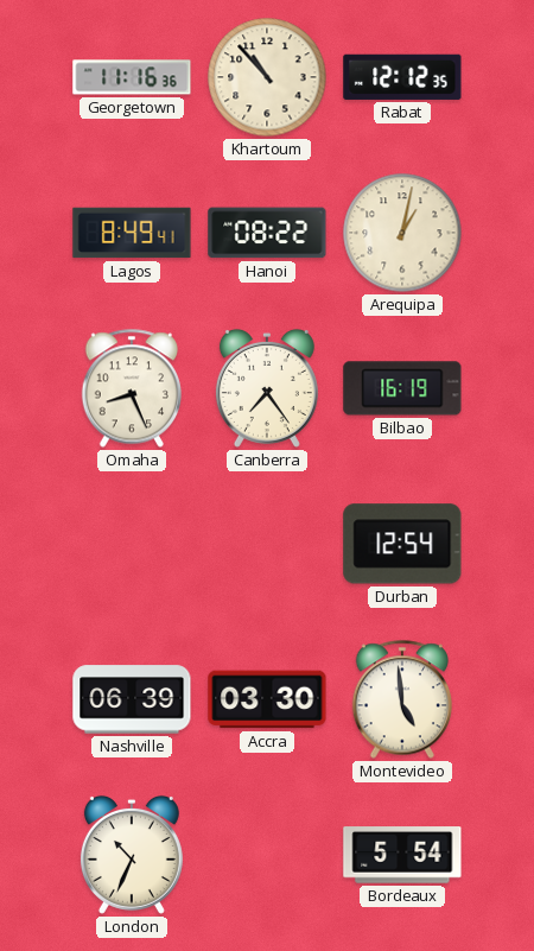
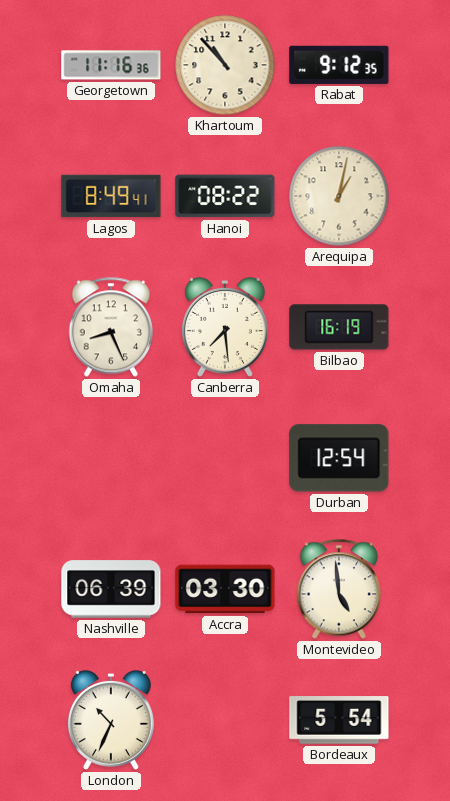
Rabat: 12:12 -> 9:12
Canberra: 7:24 -> 7:29
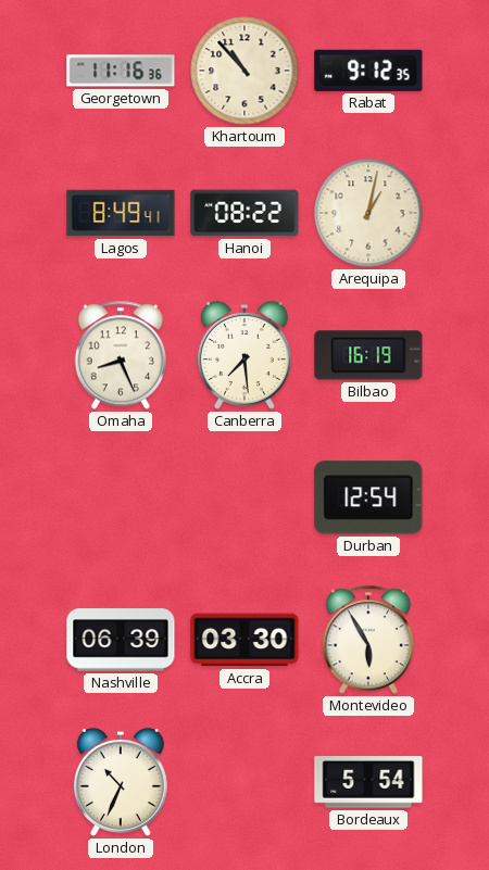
Montevideo: 4:59 -> 5:55
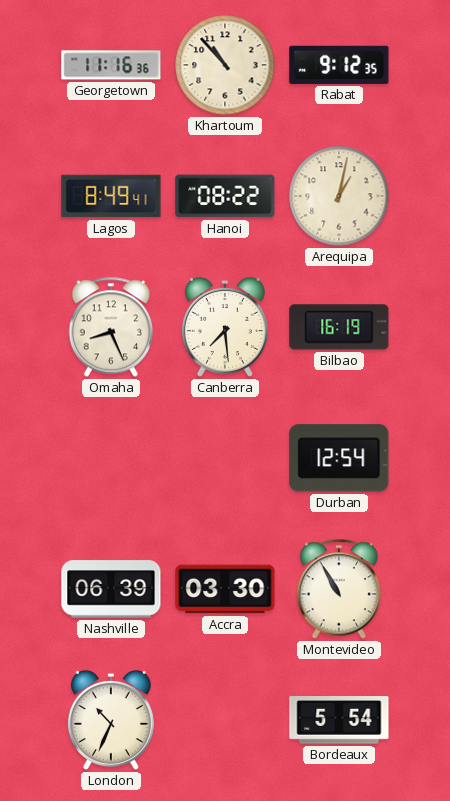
Montevideo: 5:55 -> 10:55
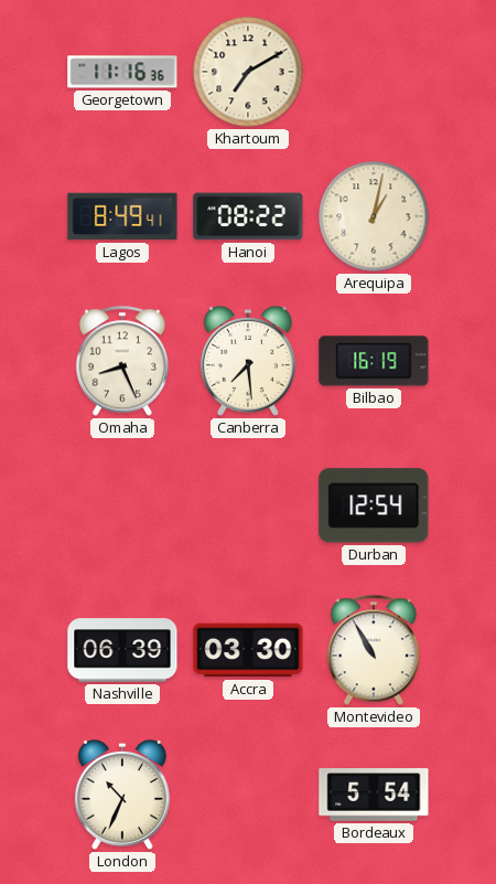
Khartoum: 10:53 -> 7:10
Rabat: 9:12 -> none
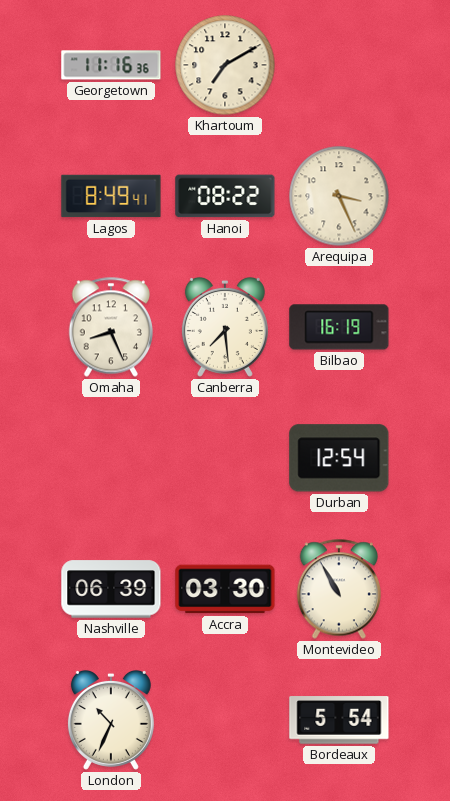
Arequipa: 1:02 -> 3:26
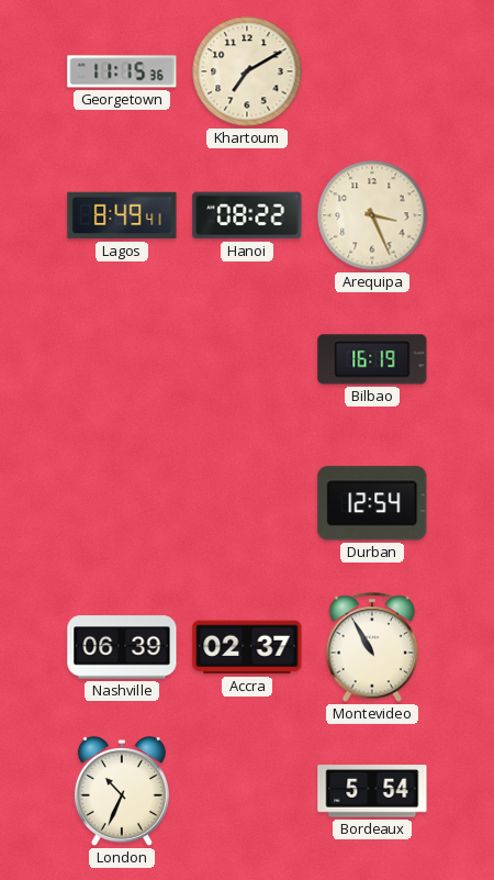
Georgetown: 11:16 -> 11:15
Omaha: 8:26 -> none
Canberra: 7:29 -> none
Accra: 03:30 -> 02:37
